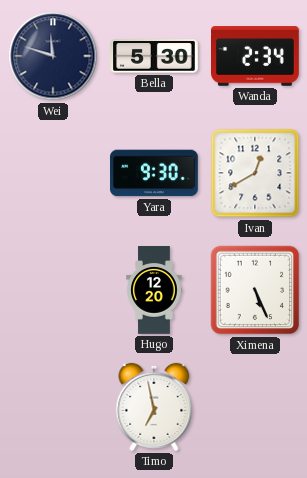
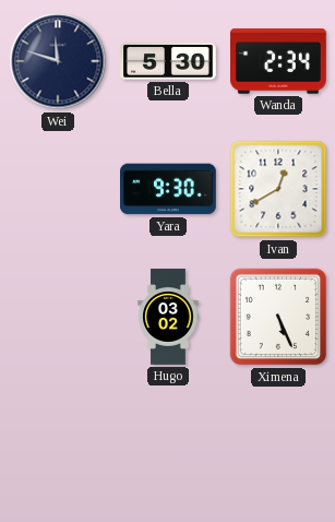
Hugo: 12:20 -> 03:02
Timo: 6:58 -> none
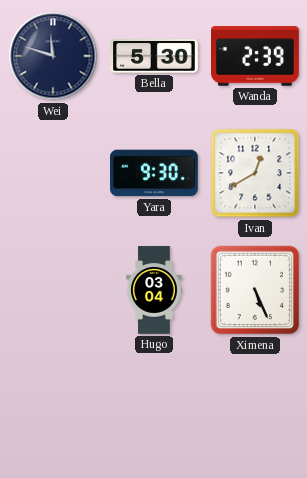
Wanda: 2:34 -> 2:39
Hugo: 03:02 -> 03:04
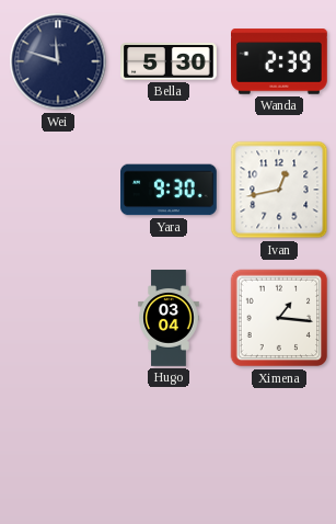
Ivan: 12:40 -> 12:43
Ximena: 5:26 -> 1:16
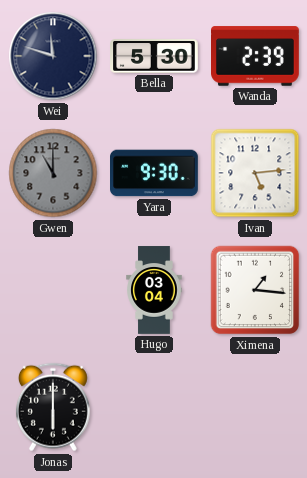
Gwen: none -> 11:00
Ivan: 12:43 -> 5:14
Jonas: none -> 6:00
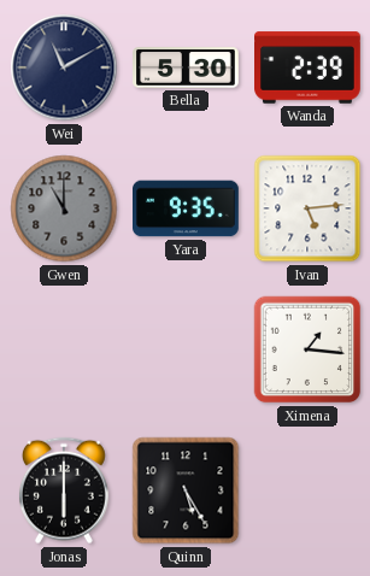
Wei: 11:48 -> 11:10
Yara: 9:30 -> 9:35
Hugo: 03:04 -> none
Quinn: none -> 5:25
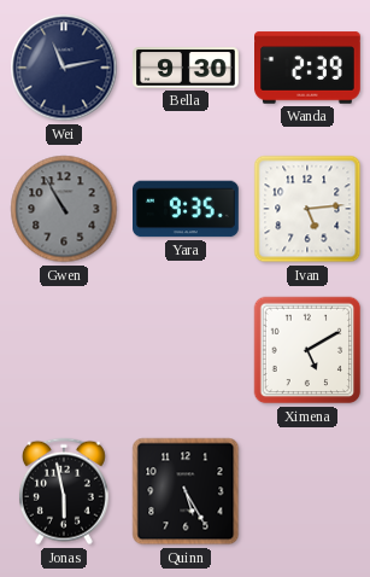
Wei: 11:10 -> 11:13
Bella: 5:30 -> 9:30
Gwen: 11:00 -> 10:55
Ximena: 1:16 -> 5:10
Jonas: 6:00 -> 5:58
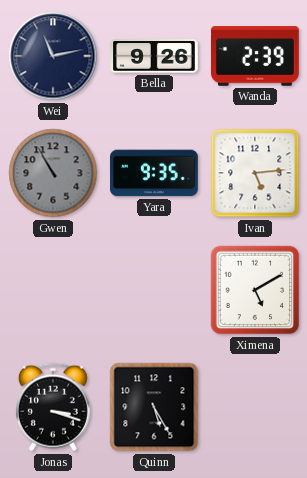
Bella: 9:30 -> 9:26
Jonas: 5:58 -> 3:18
